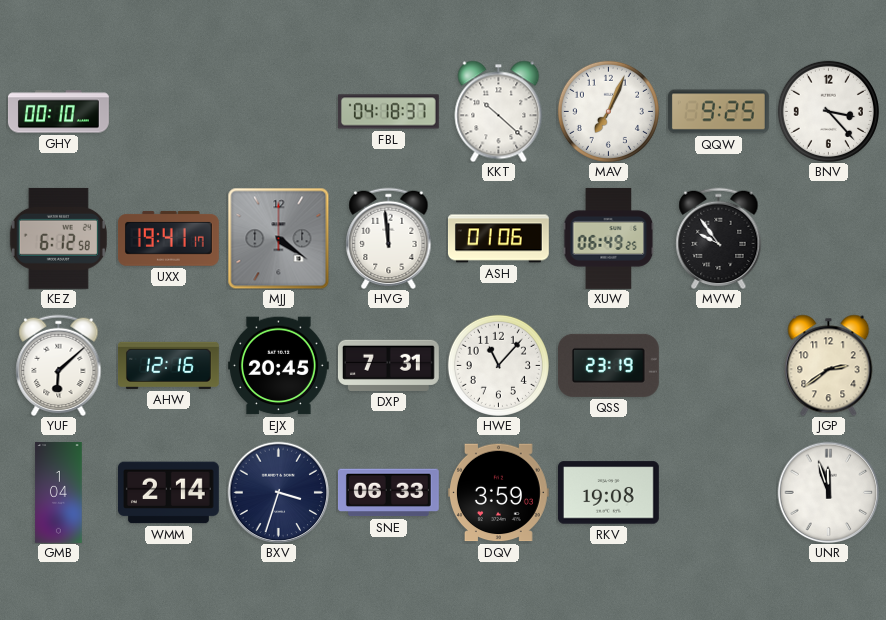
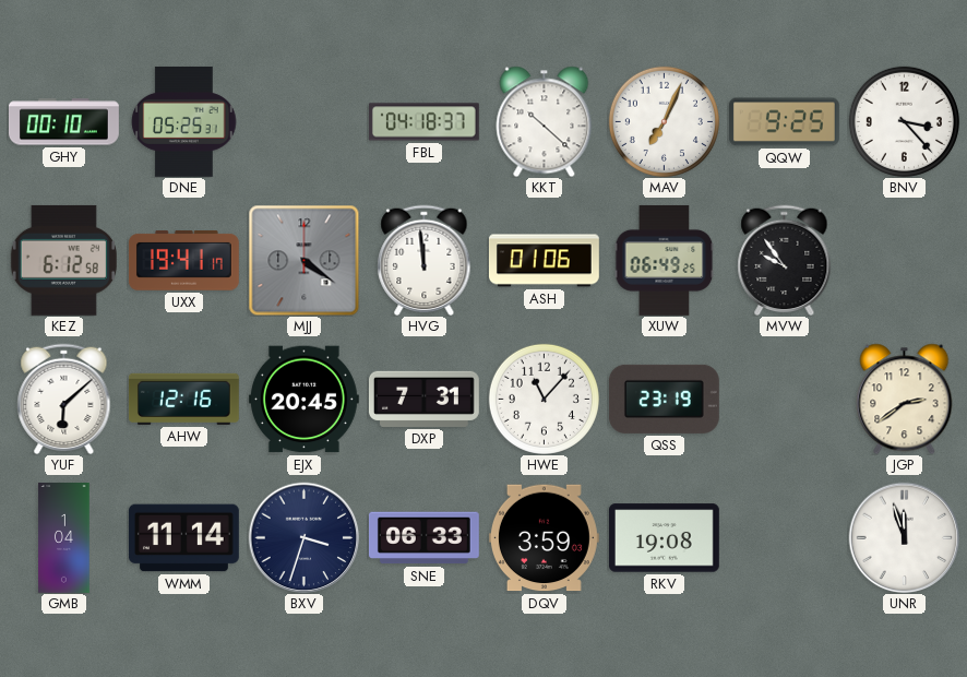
DNE: none -> 05:25
WMM: 2:14 -> 11:14
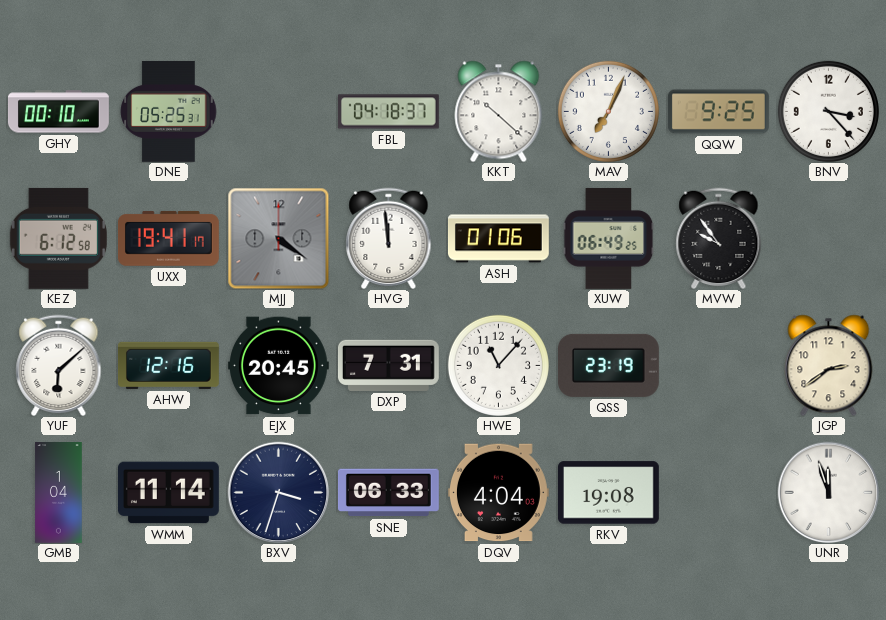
DQV: 3:59 -> 4:04
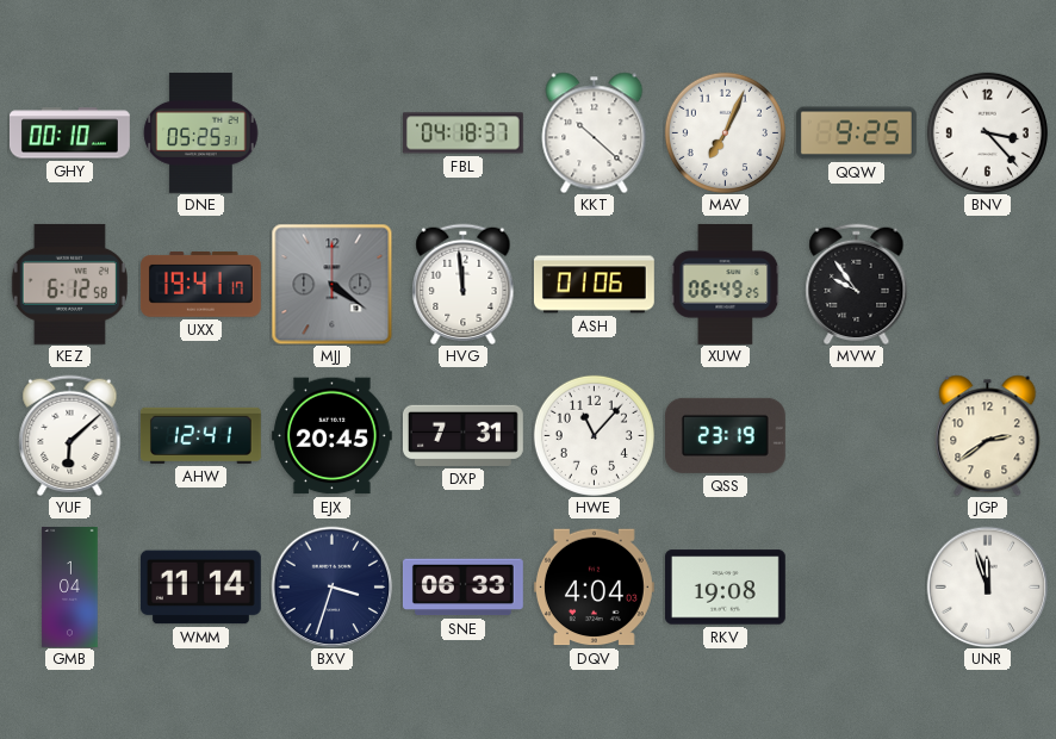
AHW: 12:16 -> 12:41
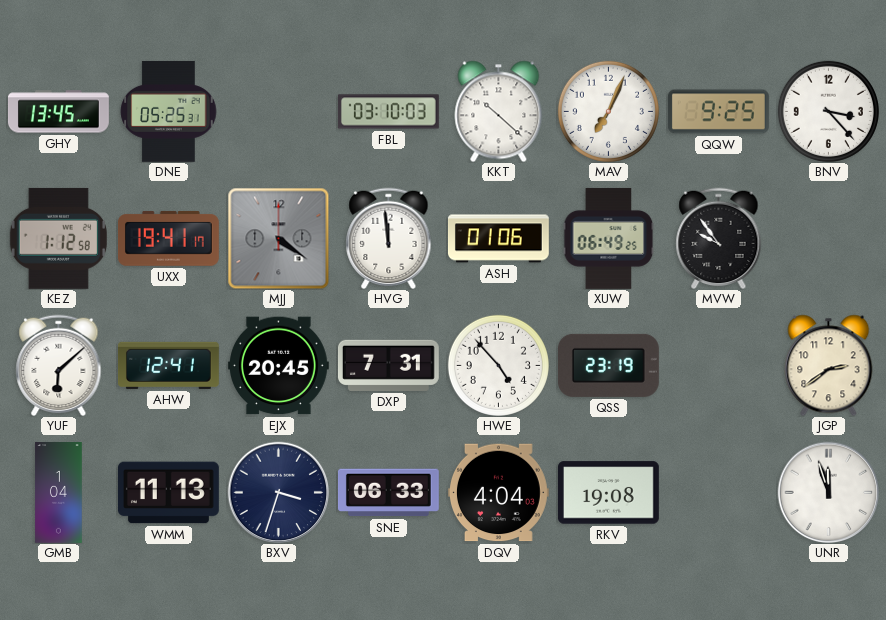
GHY: 00:10 -> 13:45
FBL: 04:18 -> 03:10
KEZ: 6:12 -> 1:12
HWE: 11:07 -> 4:53
WMM: 11:14 -> 11:13
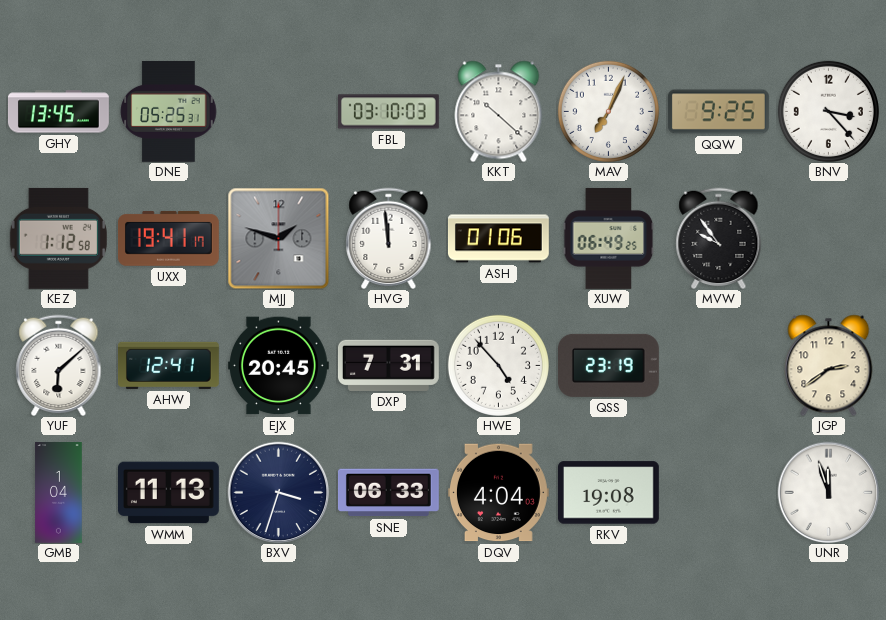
MJJ: 4:21 -> 1:48
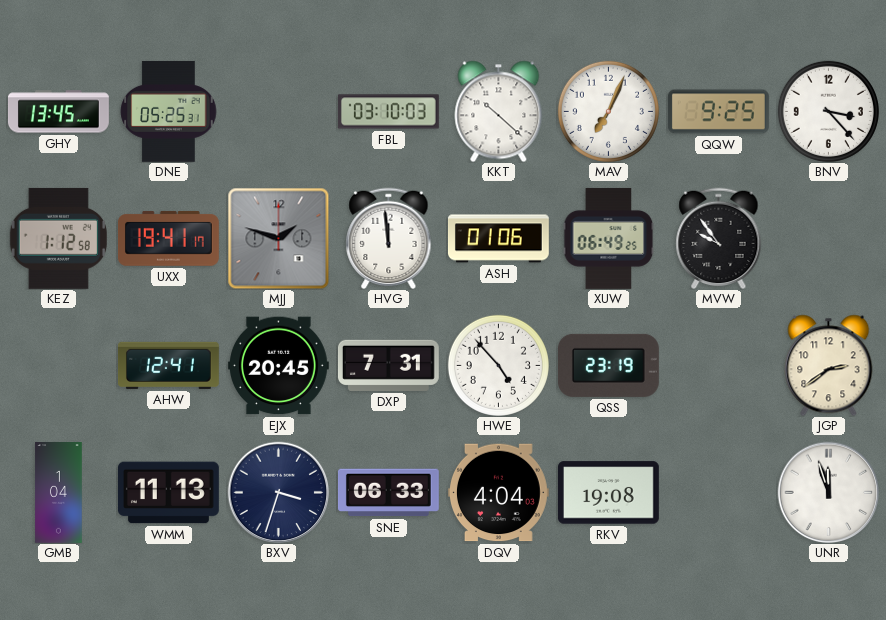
YUF: 6:08 -> none
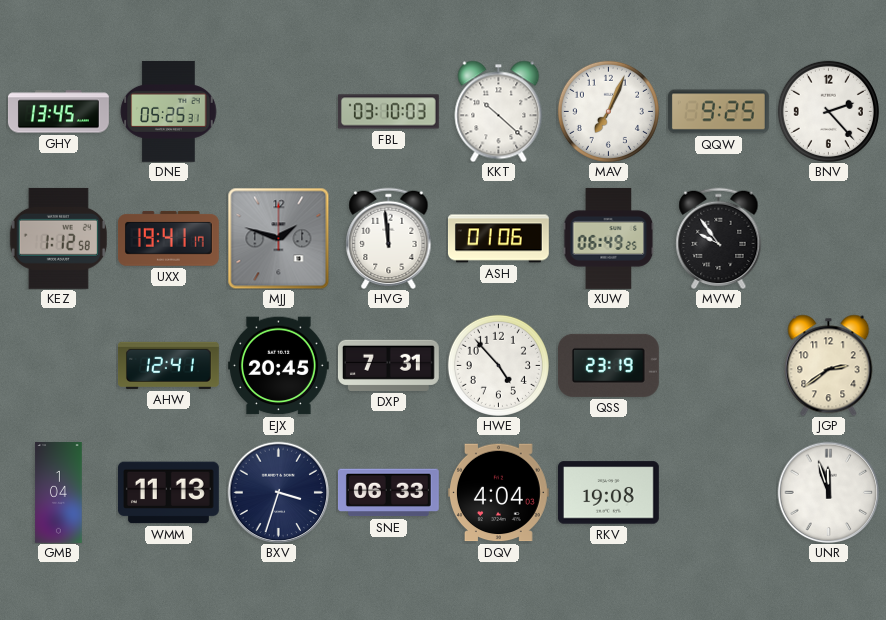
BNV: 3:23 -> 2:23
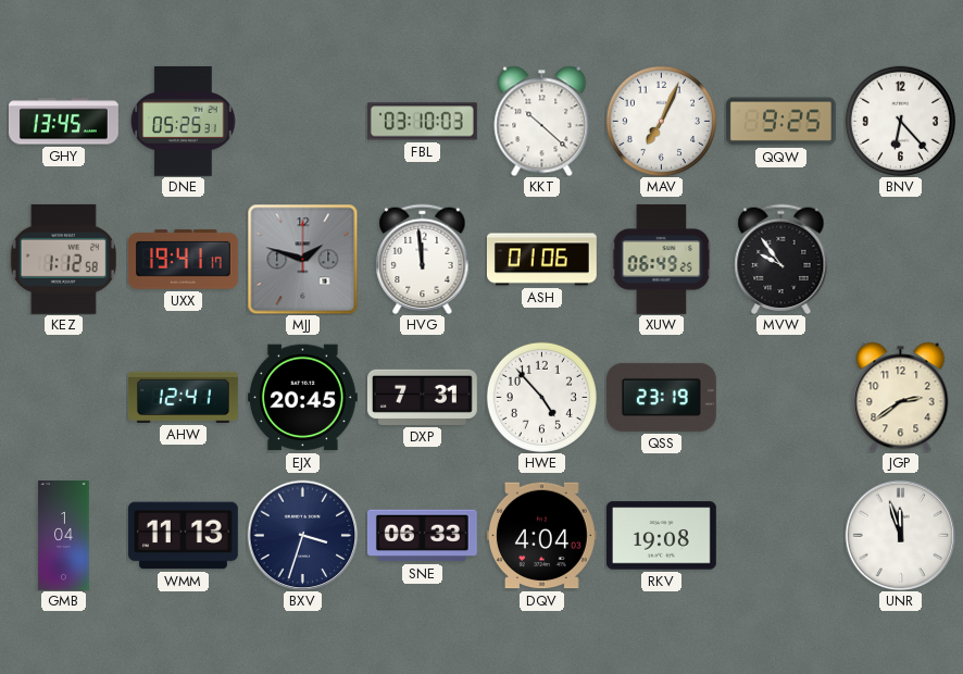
BNV: 2:23 -> 6:23
